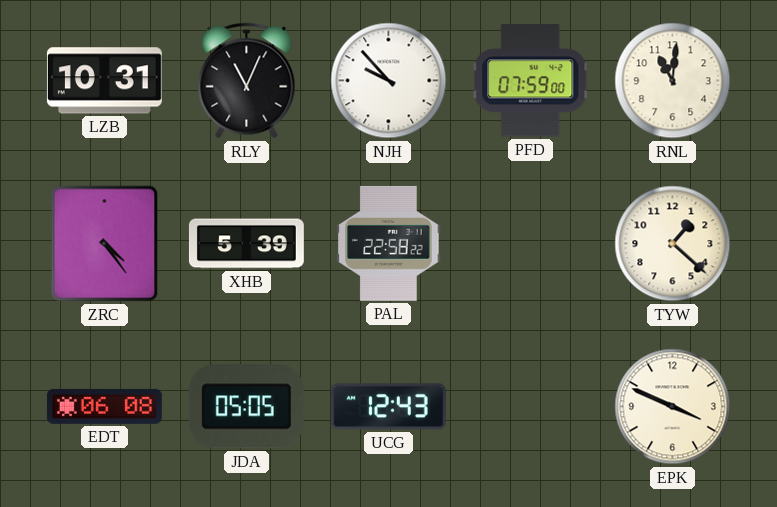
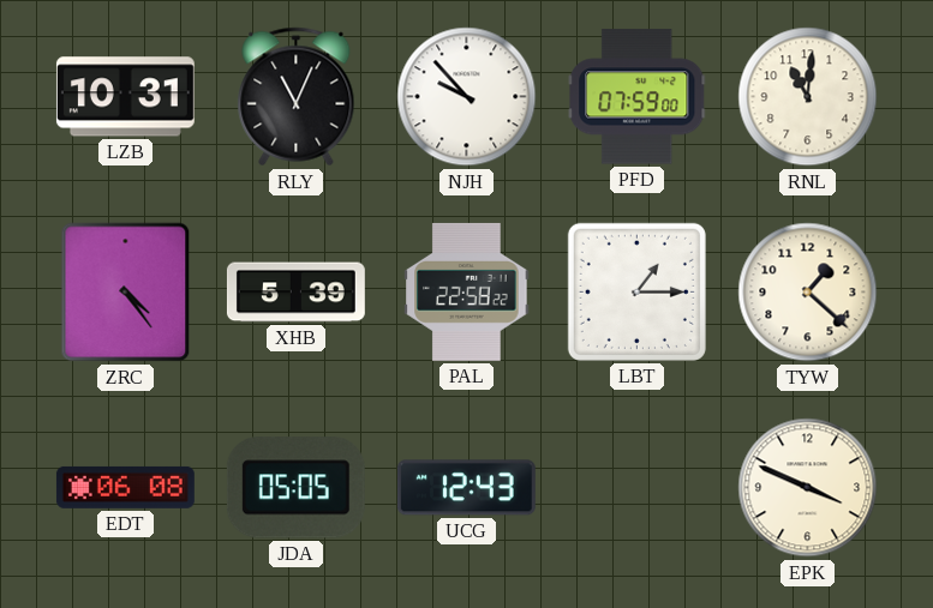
LBT: none -> 1:15
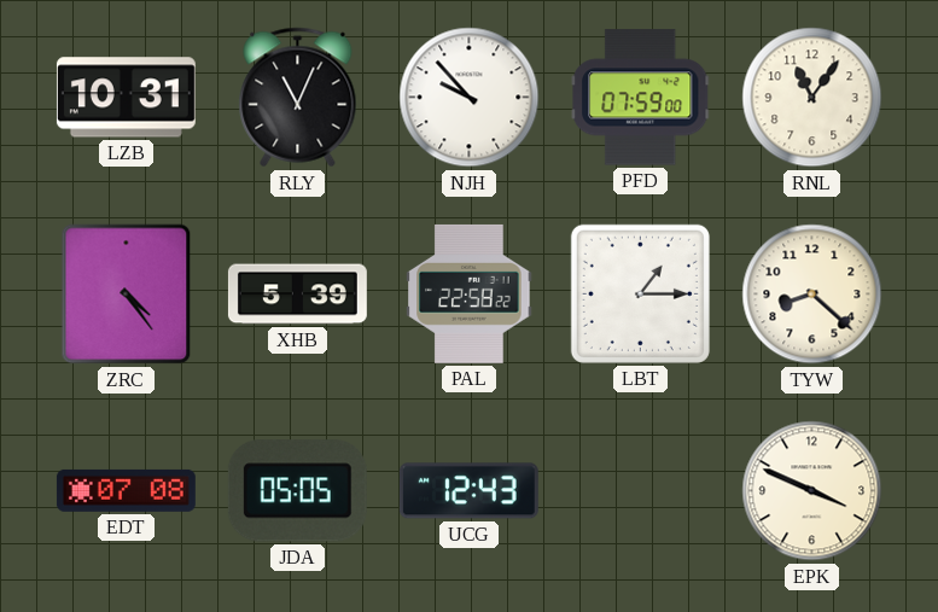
RNL: 11:01 -> 11:06
TYW: 1:22 -> 8:22
EDT: 06:08 -> 07:08
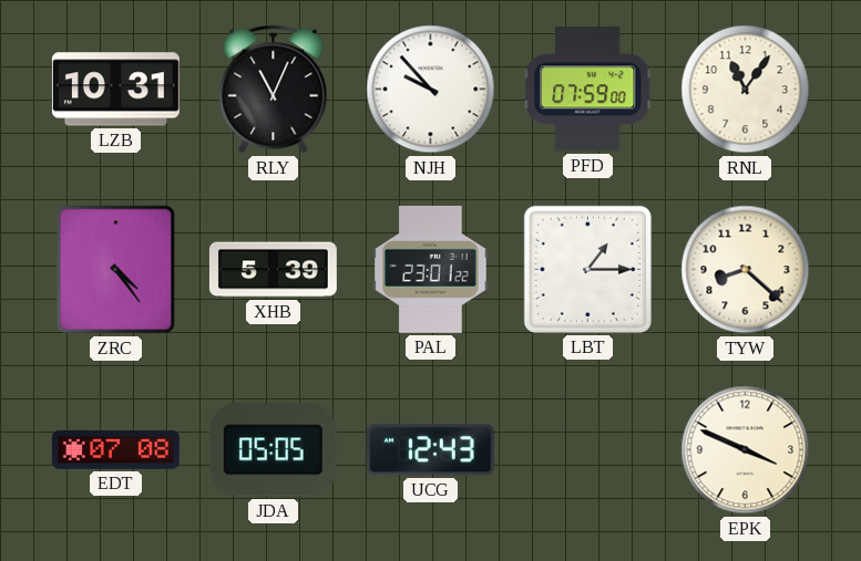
PAL: 22:58 -> 23:01
